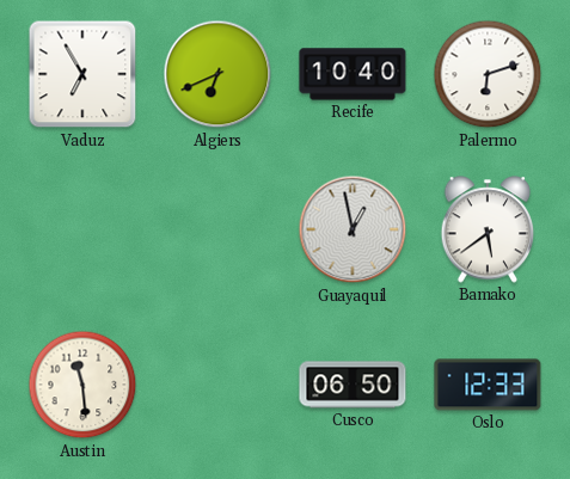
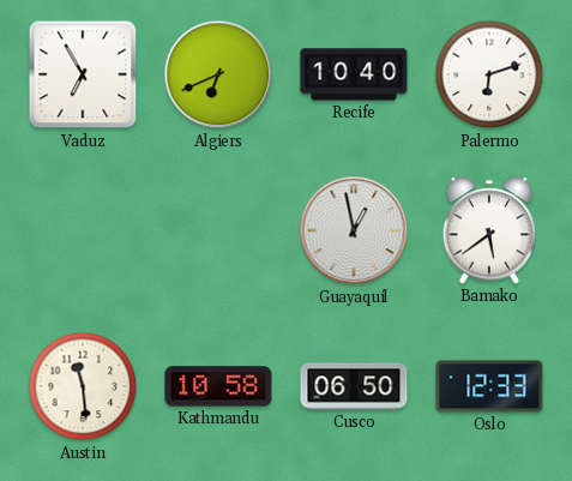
Kathmandu: none -> 10:58
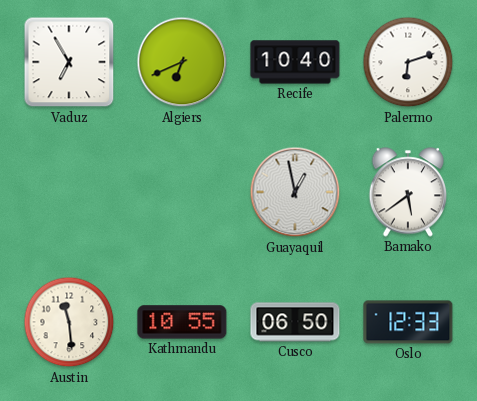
Kathmandu: 10:58 -> 10:55
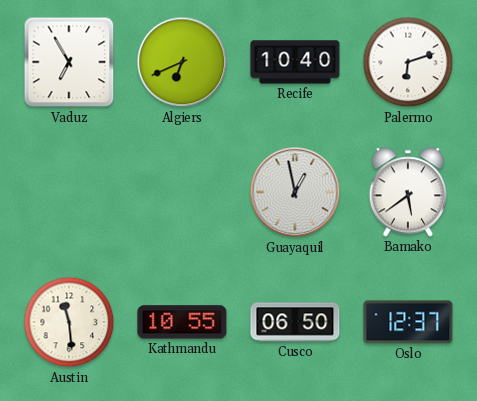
Oslo: 12:33 -> 12:37
